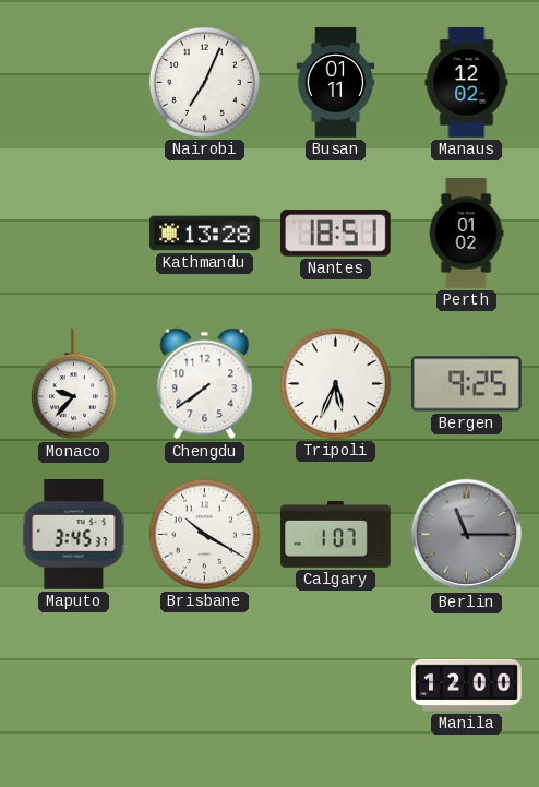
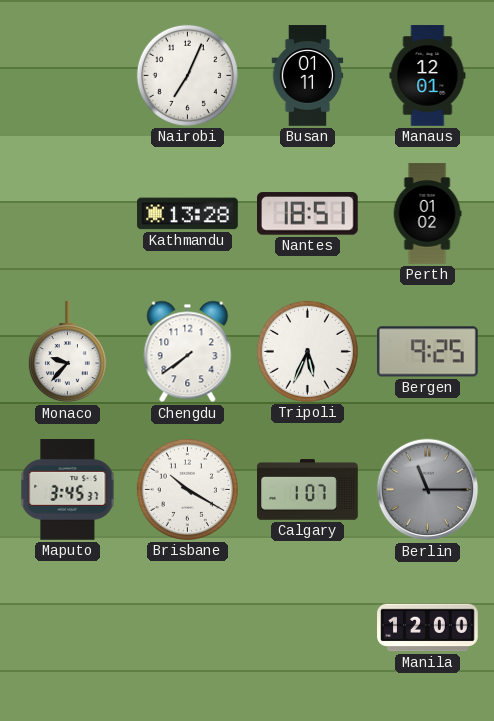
Manaus: 12:02 -> 12:01
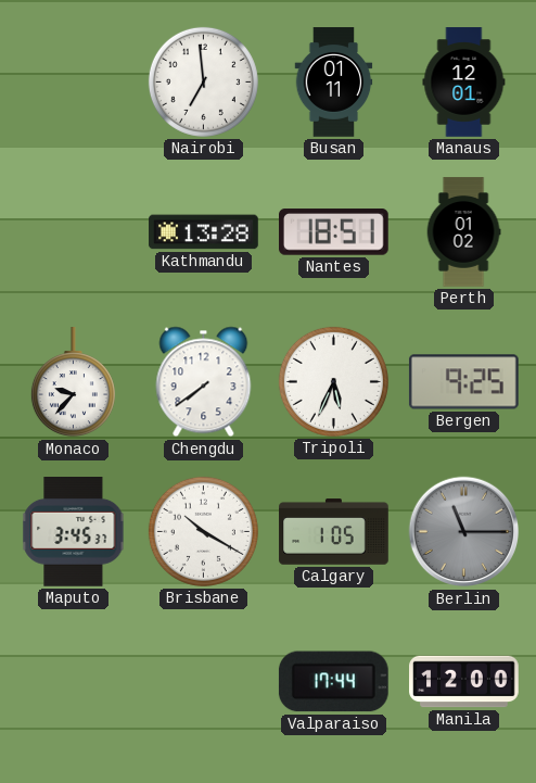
Nairobi: 7:04 -> 6:59
Calgary: 1:07 -> 1:05
Valparaiso: none -> 17:44
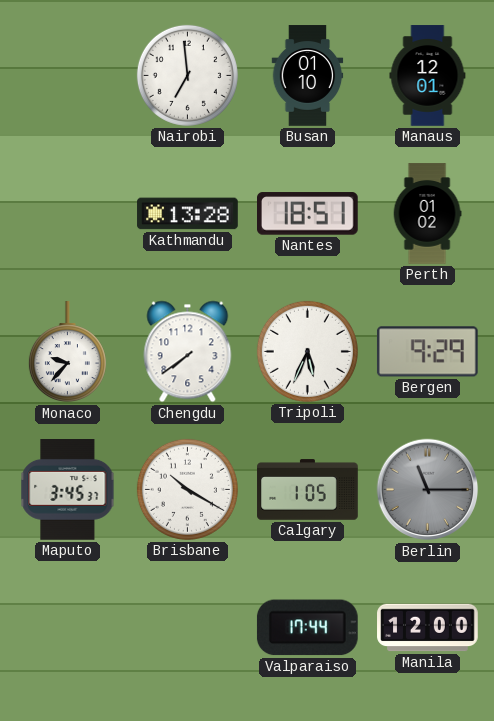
Busan: 01:11 -> 01:10
Bergen: 9:25 -> 9:29
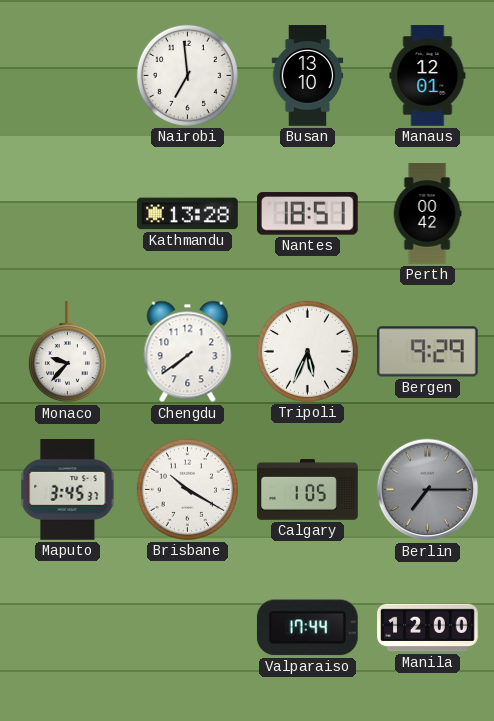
Busan: 01:10 -> 13:10
Perth: 01:02 -> 00:42
Berlin: 11:15 -> 7:15
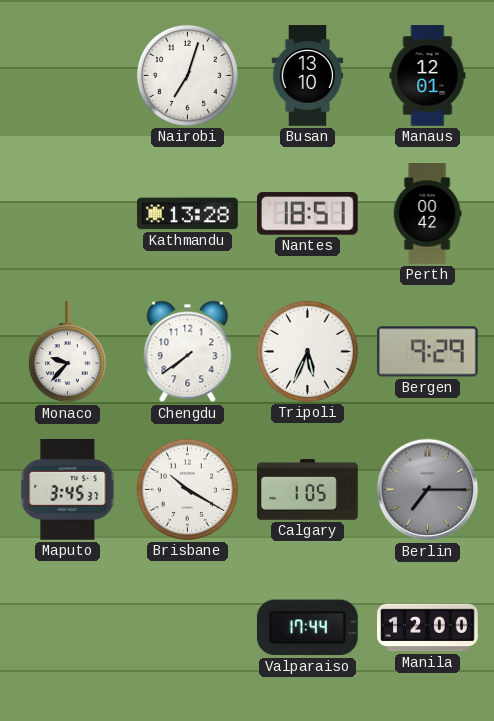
Nairobi: 6:59 -> 7:03
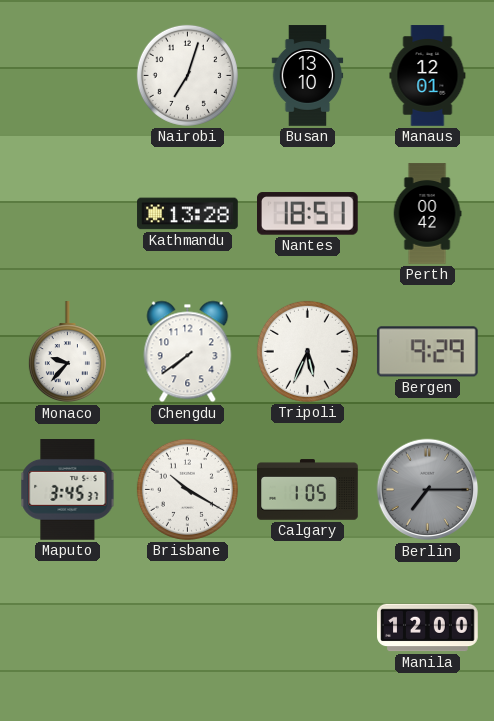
Valparaiso: 17:44 -> none
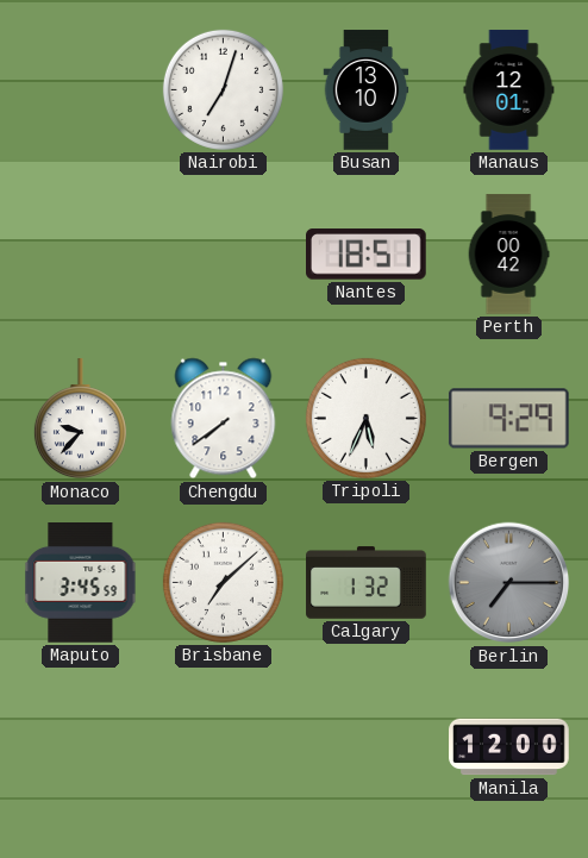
Kathmandu: 13:28 -> none
Maputo: 3:45:37 -> 3:45:59
Brisbane: 10:20 -> 7:08
Calgary: 1:05 -> 1:32
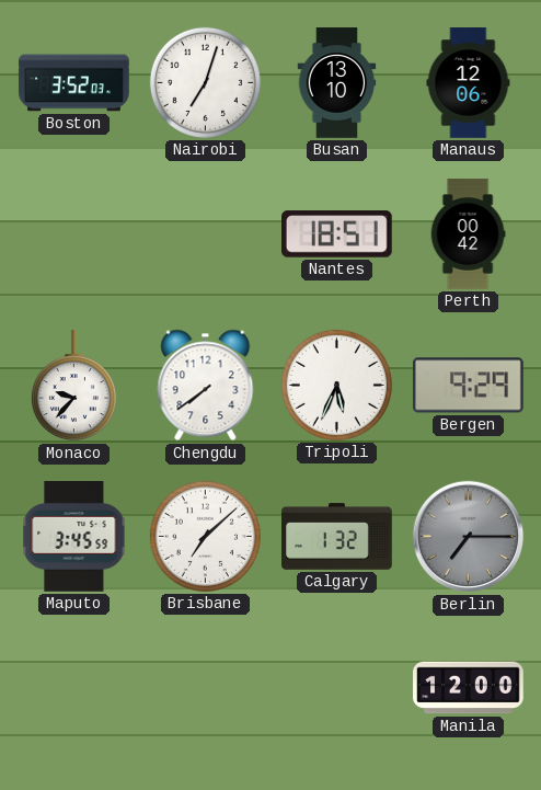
Boston: none -> 3:52
Manaus: 12:01 -> 12:06
